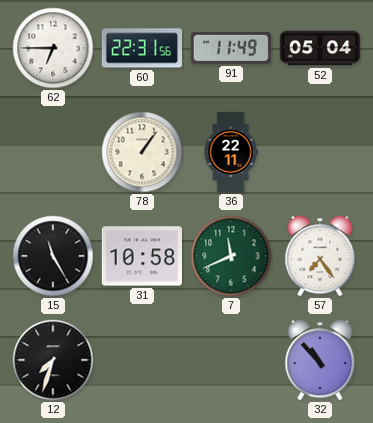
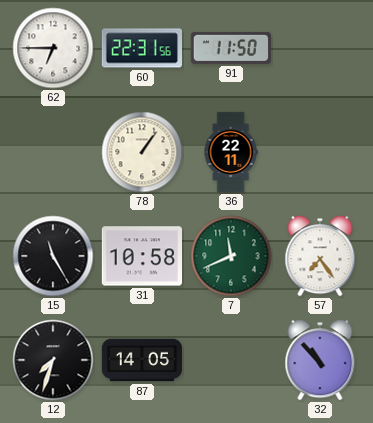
91: 11:49 -> 11:50
52: 05:04 -> none
87: none -> 14:05
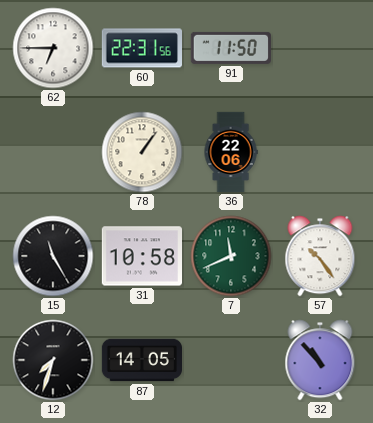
36: 22:11 -> 22:06
57: 7:24 -> 10:24
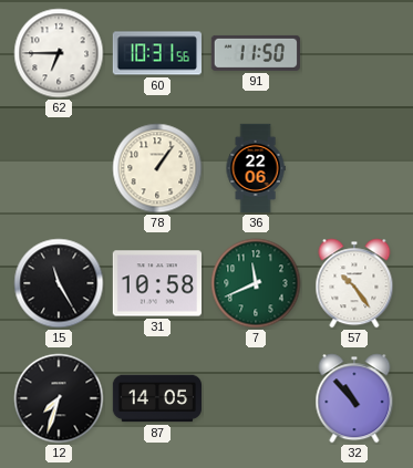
60: 22:31 -> 10:31
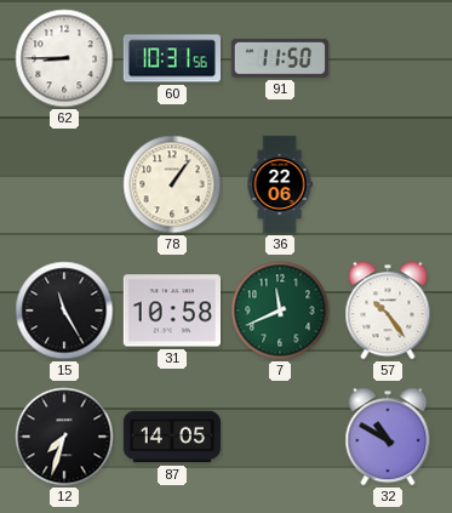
62: 6:45 -> 8:45
32: 10:53 -> 10:50
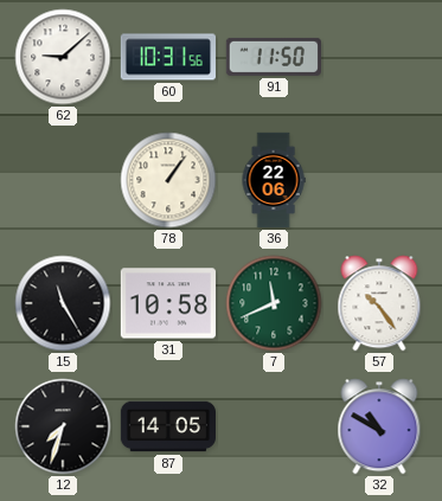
62: 8:45 -> 9:08
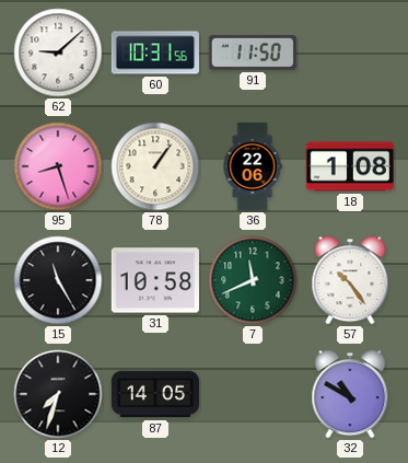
95: none -> 8:27
18: none -> 1:08
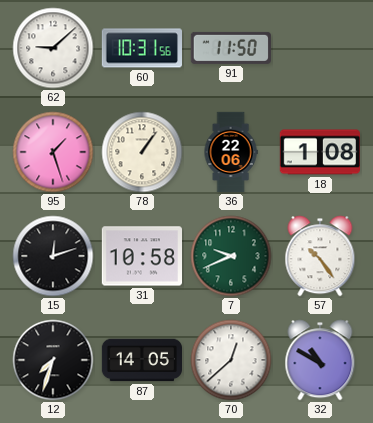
95: 8:27 -> 1:27
15: 11:25 -> 12:12
7: 11:41 -> 9:41
70: none -> 12:38
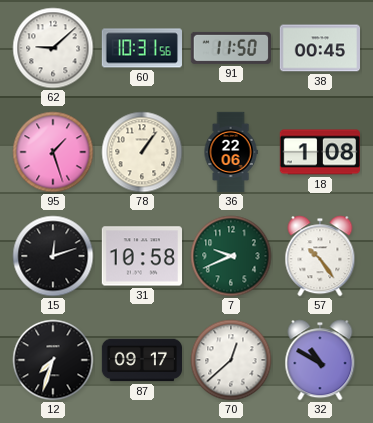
38: none -> 00:45
87: 14:05 -> 09:17
